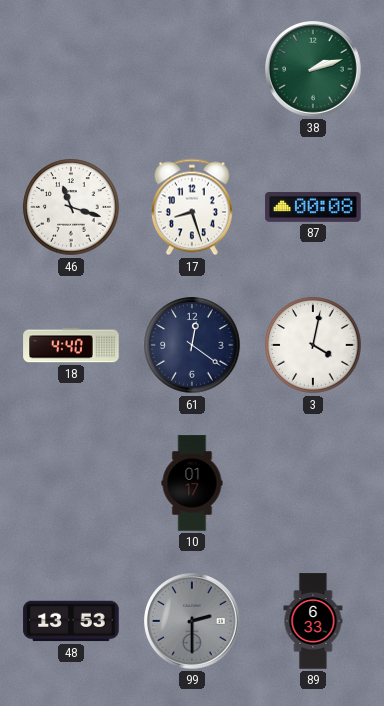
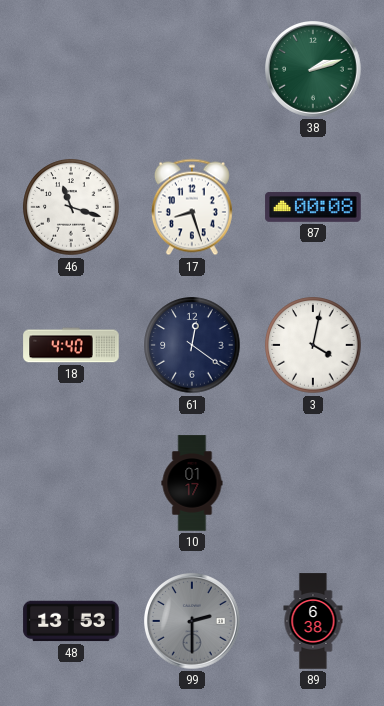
89: 6:33 -> 6:38
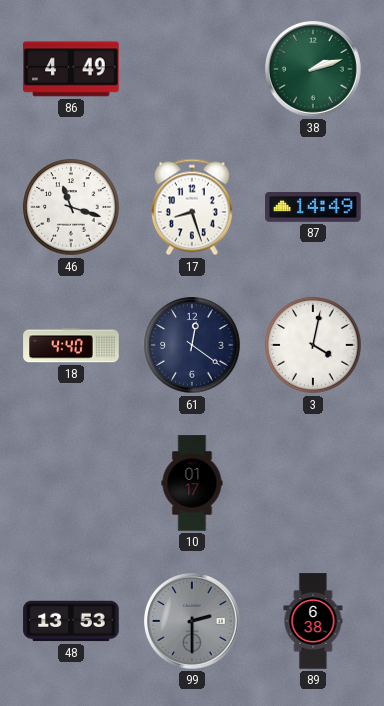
86: none -> 4:49
87: 00:08 -> 14:49
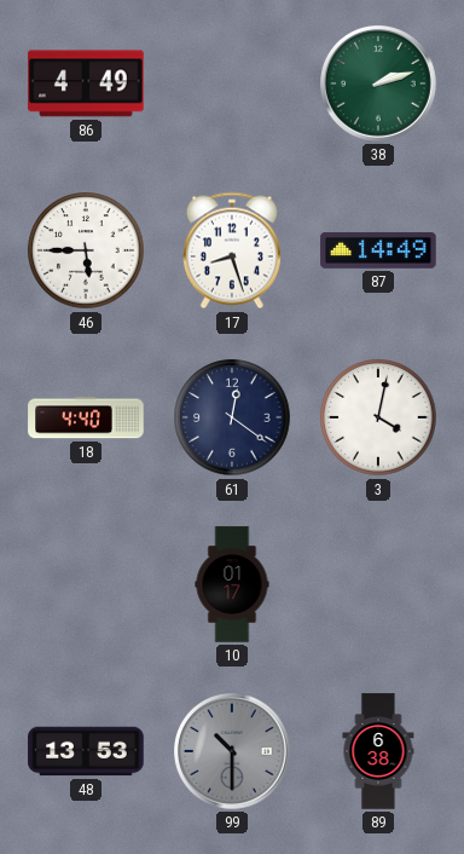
46: 11:18 -> 5:45
99: 2:30 -> 10:30
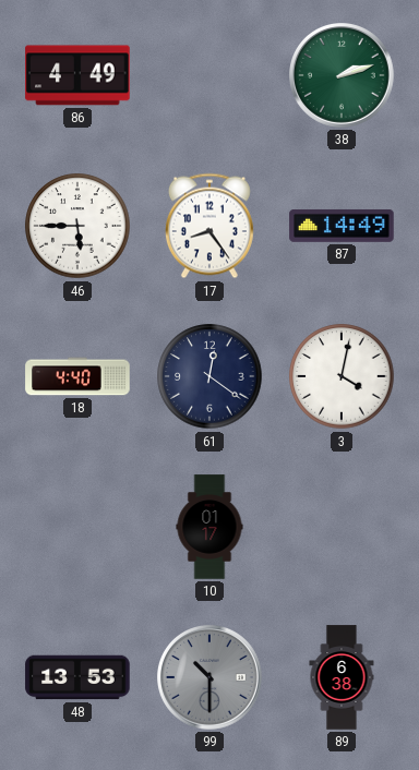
17: 8:27 -> 8:24
